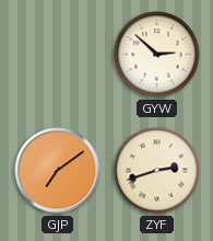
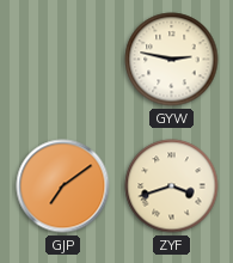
GYW: 2:52 -> 2:47
ZYF: 2:42 -> 3:42
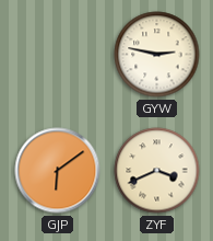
GJP: 7:09 -> 6:09
ZYF: 3:42 -> 3:41
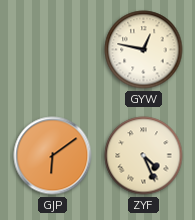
GYW: 2:47 -> 12:47
ZYF: 3:41 -> 4:26
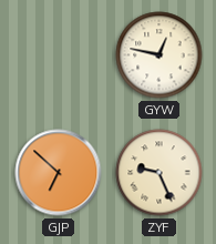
GJP: 6:09 -> 6:52
ZYF: 4:26 -> 9:26
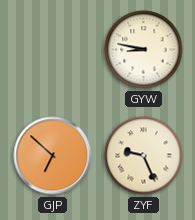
GYW: 12:47 -> 8:47
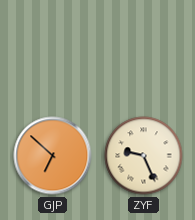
GYW: 8:47 -> none
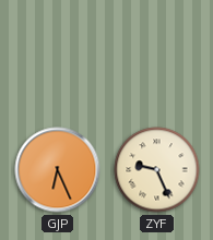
GJP: 6:52 -> 6:26
